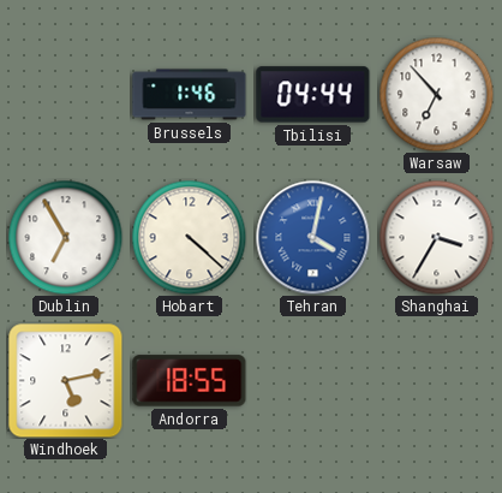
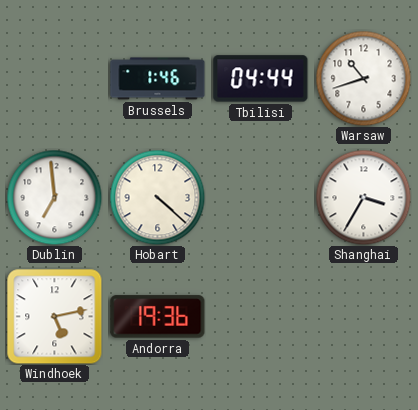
Warsaw: 6:53 -> 10:42
Dublin: 6:55 -> 6:59
Tehran: 4:02 -> none
Andorra: 18:55 -> 19:36
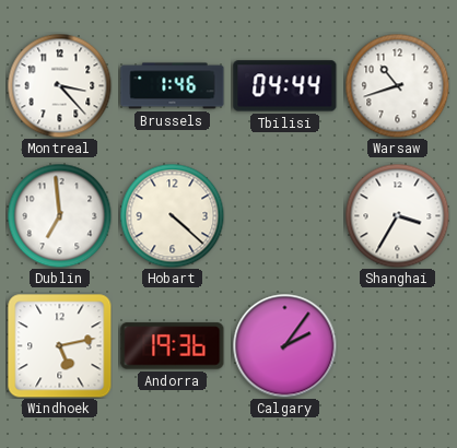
Montreal: none -> 3:23
Calgary: none -> 2:06
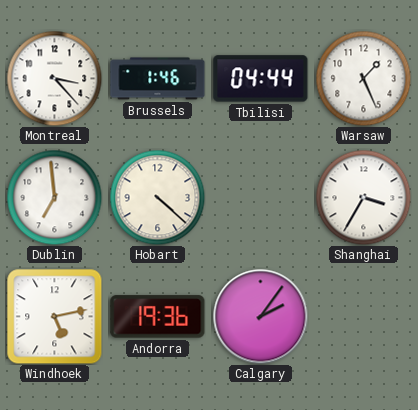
Warsaw: 10:42 -> 1:26
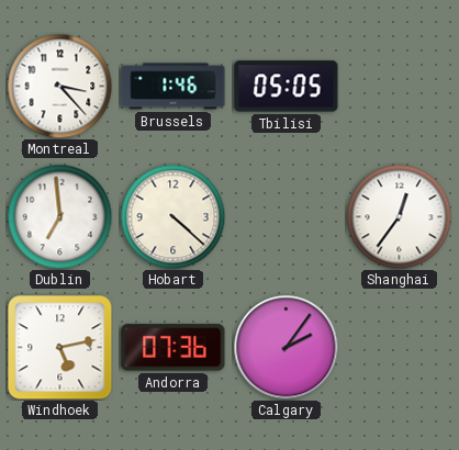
Tbilisi: 04:44 -> 05:05
Warsaw: 1:26 -> none
Shanghai: 3:35 -> 12:36
Andorra: 19:36 -> 07:36
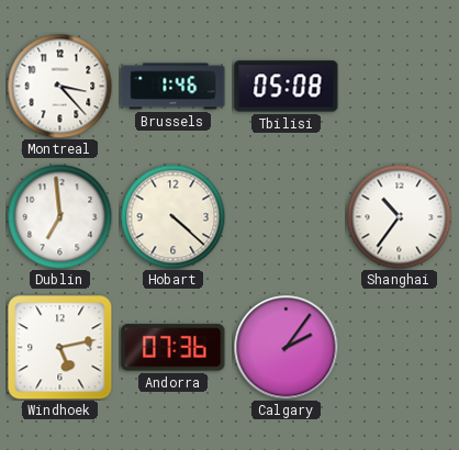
Tbilisi: 05:05 -> 05:08
Shanghai: 12:36 -> 10:36
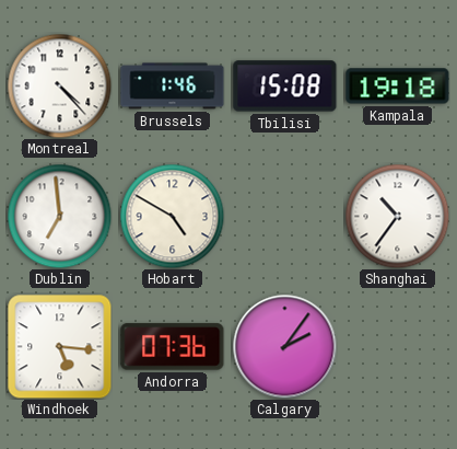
Montreal: 3:23 -> 4:23
Tbilisi: 05:08 -> 15:08
Kampala: none -> 19:18
Hobart: 4:22 -> 4:50
Windhoek: 5:13 -> 5:16
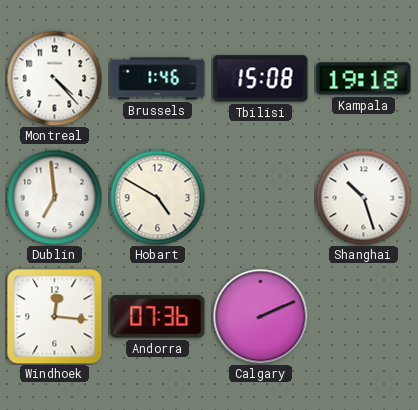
Shanghai: 10:36 -> 10:27
Windhoek: 5:16 -> 12:16
Calgary: 2:06 -> 2:11
